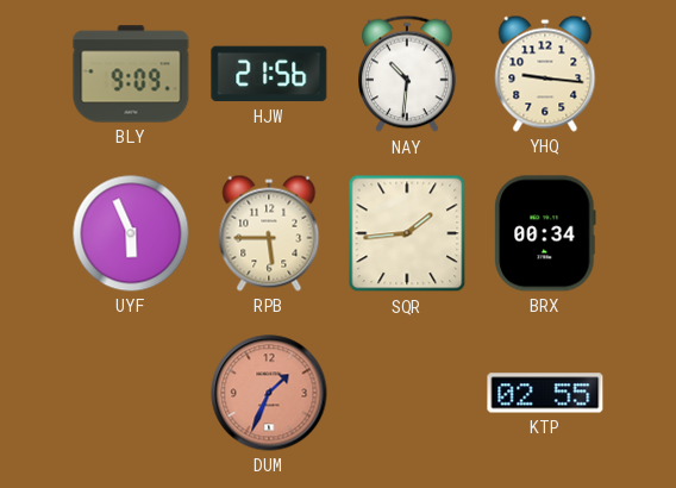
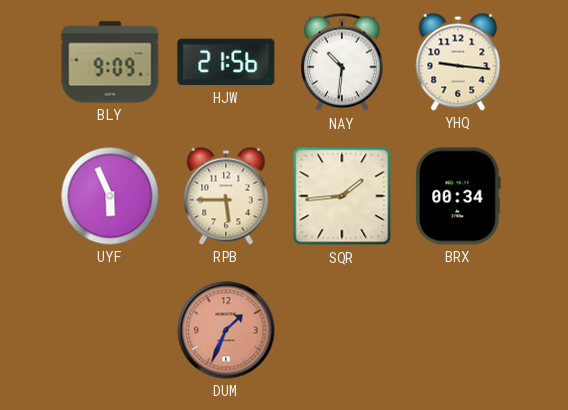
KTP: 02:55 -> none
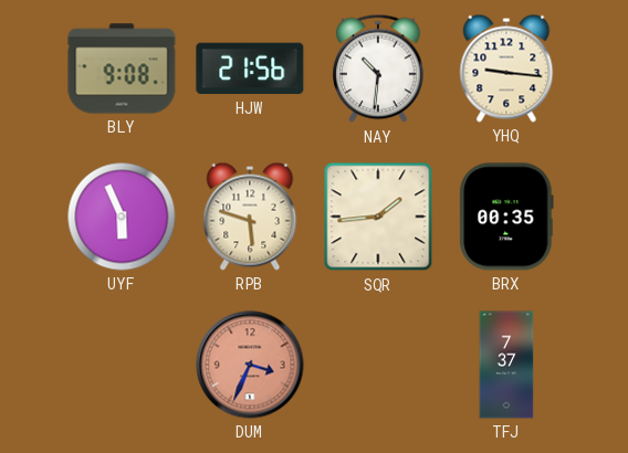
BLY: 9:09 -> 9:08
RPB: 5:45 -> 5:48
BRX: 00:34 -> 00:35
DUM: 1:34 -> 3:34
TFJ: none -> 7:37
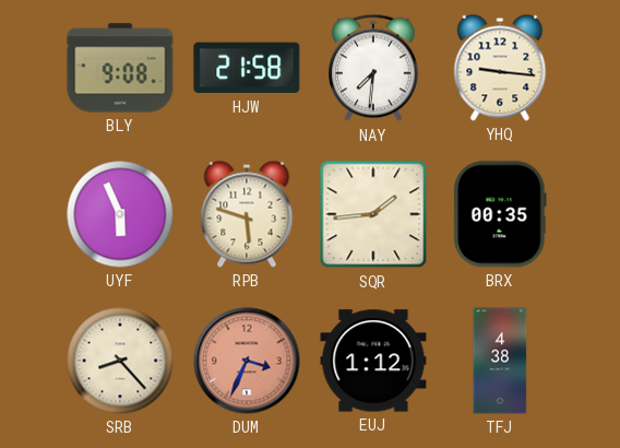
HJW: 21:56 -> 21:58
NAY: 10:31 -> 7:31
SRB: none -> 8:23
EUJ: none -> 1:12
TFJ: 7:37 -> 4:38
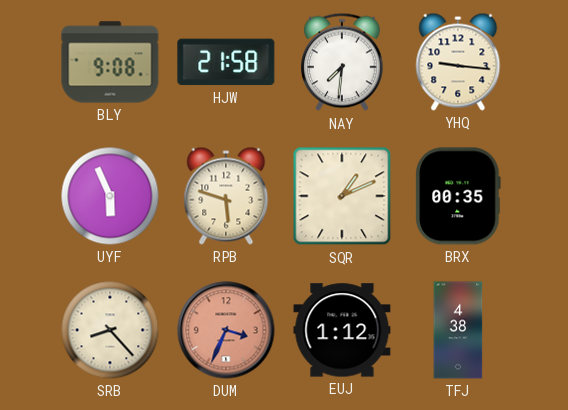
SQR: 1:44 -> 1:11
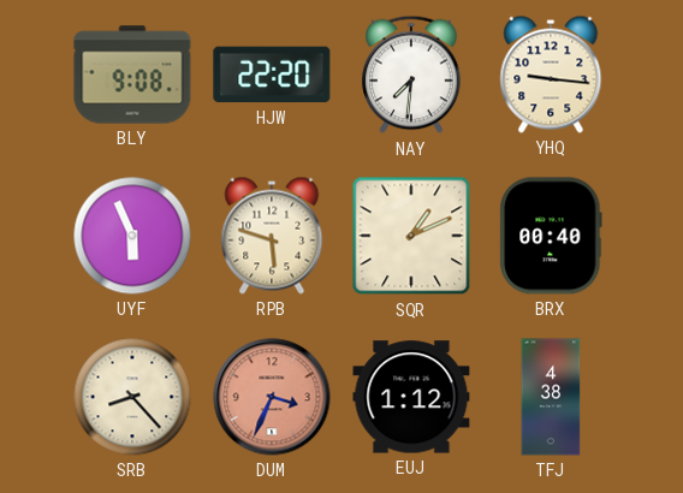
HJW: 21:58 -> 22:20
BRX: 00:35 -> 00:40
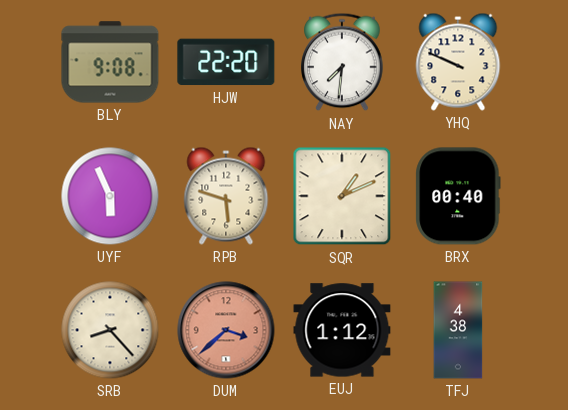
YHQ: 9:16 -> 9:49
DUM: 3:34 -> 3:38
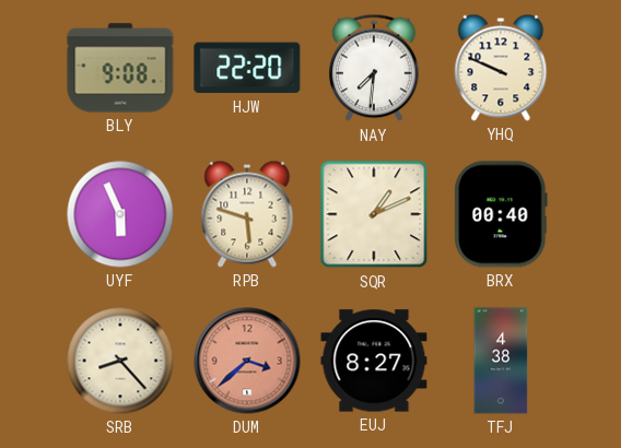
EUJ: 1:12 -> 8:27
